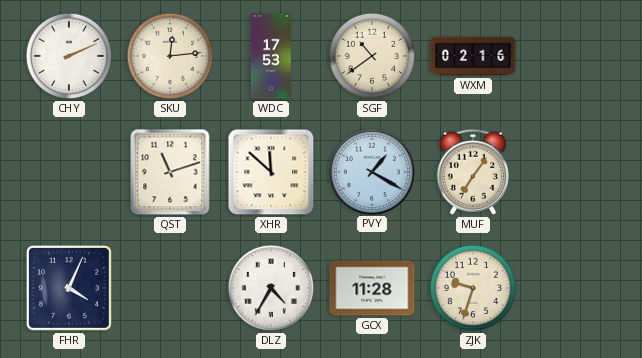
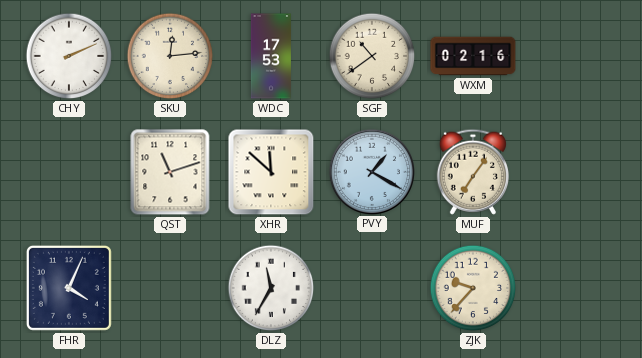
DLZ: 4:35 -> 11:35
GCX: 11:28 -> none
ZJK: 9:33 -> 9:37
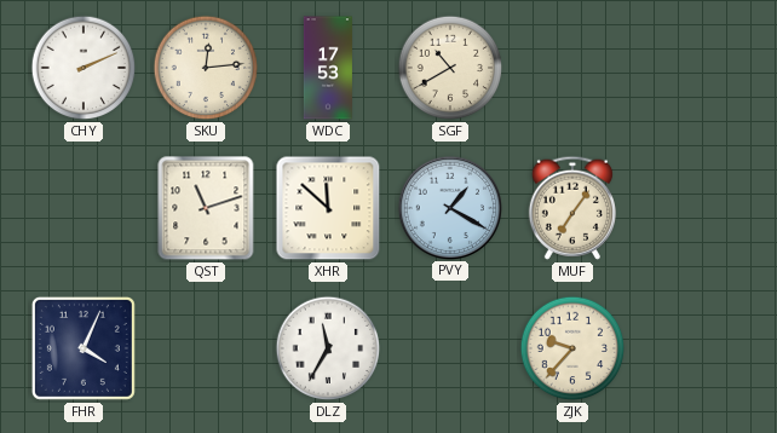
SGF: 10:39 -> 10:40
WXM: 02:16 -> none
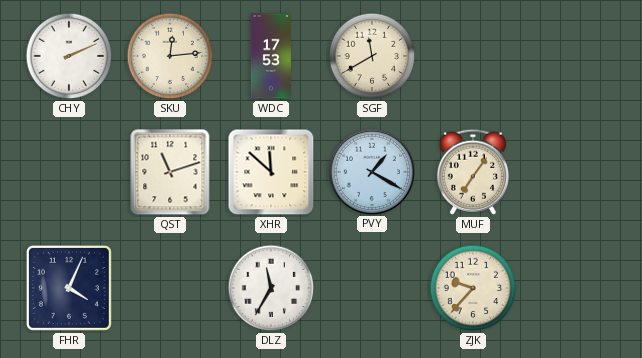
SGF: 10:40 -> 11:40
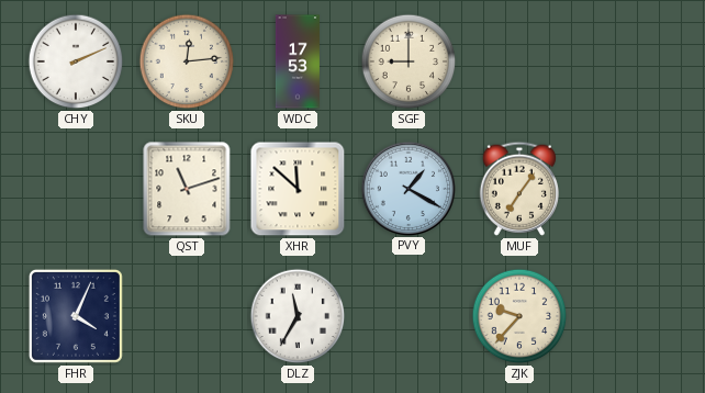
SGF: 11:40 -> 9:00
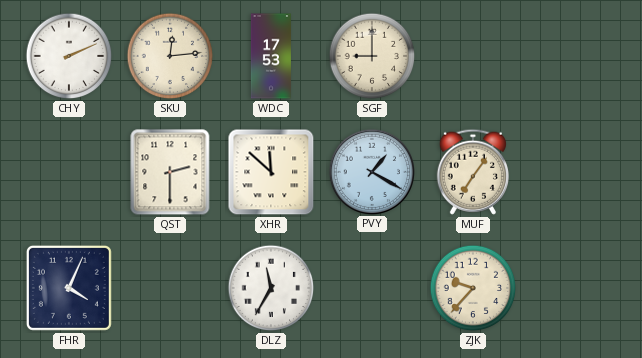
QST: 11:12 -> 2:30
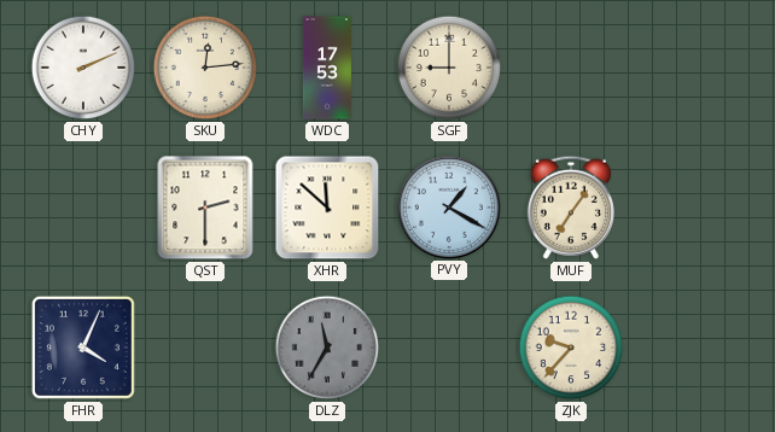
DLZ dial: white -> grey
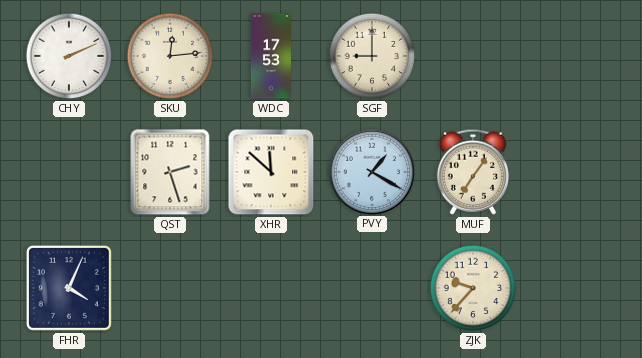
QST: 2:30 -> 2:27
DLZ: 11:35 -> none
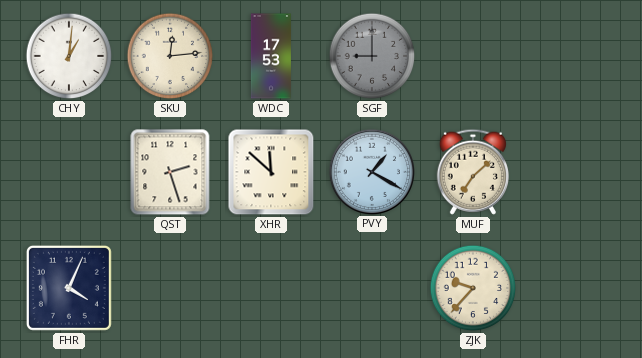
CHY: 2:11 -> 1:01
SGF dial: cream -> grey
MUF: 7:06 -> 7:08
